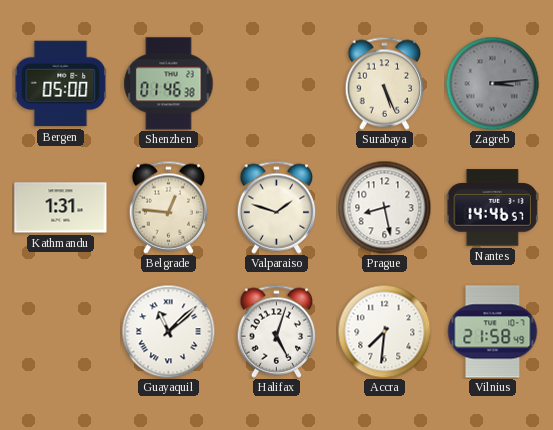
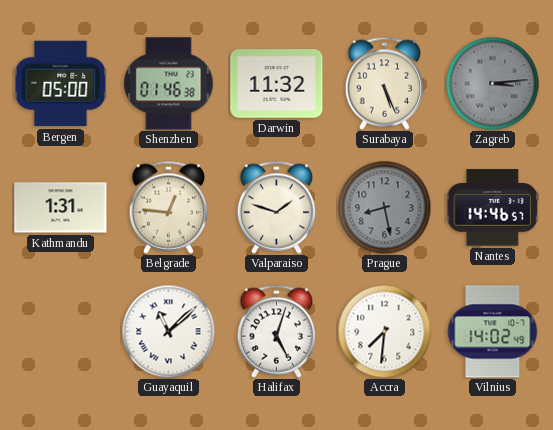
Darwin: none -> 11:32
Prague dial: white -> grey
Vilnius: 21:58 -> 14:02
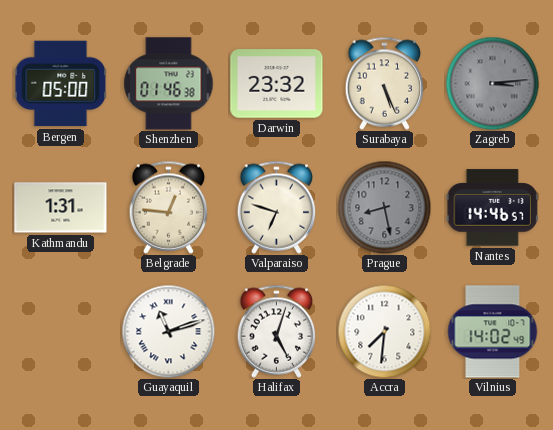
Darwin: 11:32 -> 23:32
Valparaiso: 1:48 -> 6:48
Guayaquil: 11:08 -> 11:12
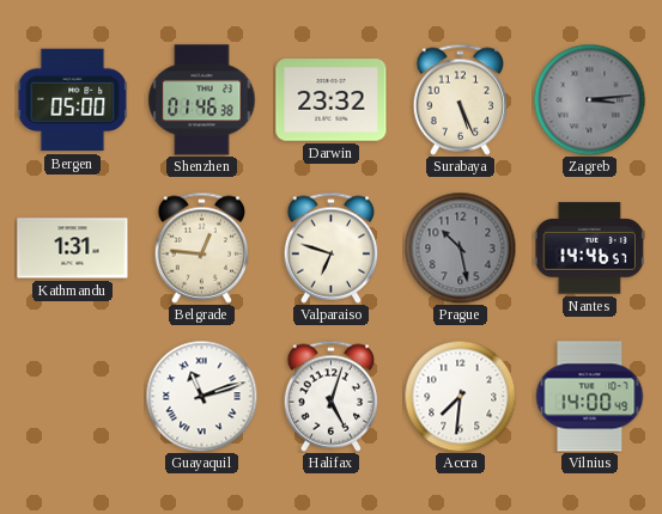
Prague: 8:28 -> 10:28
Vilnius: 14:02 -> 14:00
